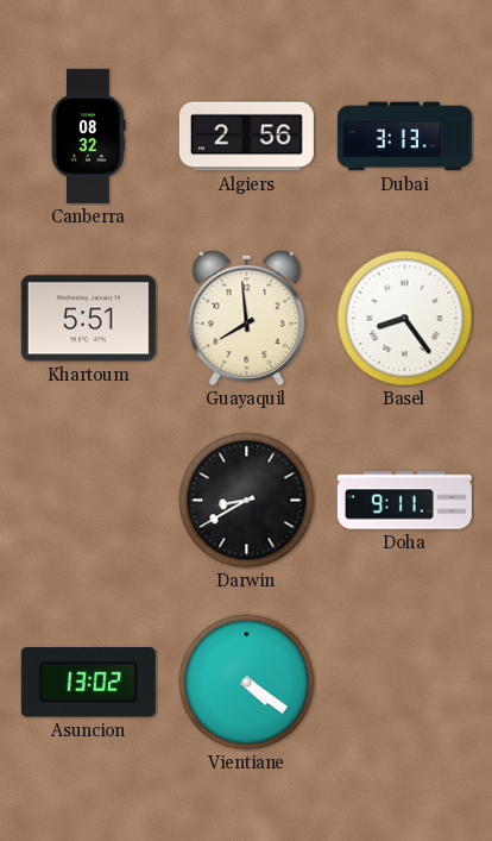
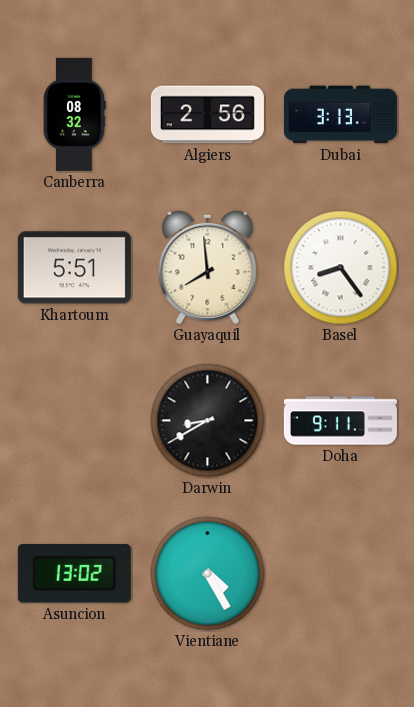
Vientiane: 4:21 -> 4:25
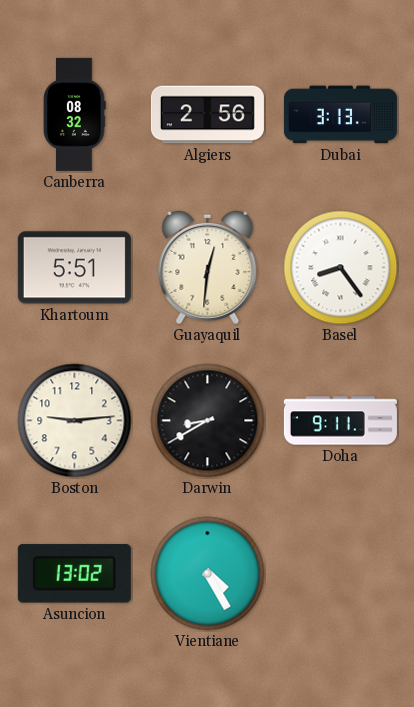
Guayaquil: 7:59 -> 12:31
Boston: none -> 9:14
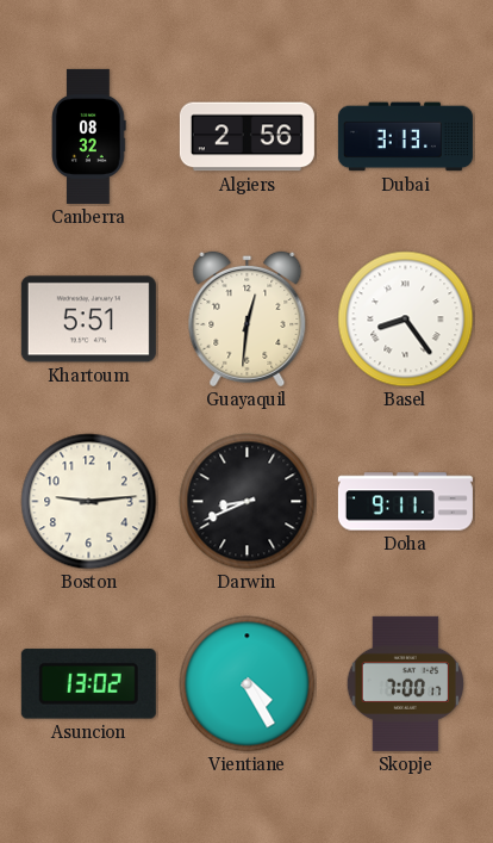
Darwin: 8:40 -> 8:41
Skopje: none -> 7:00
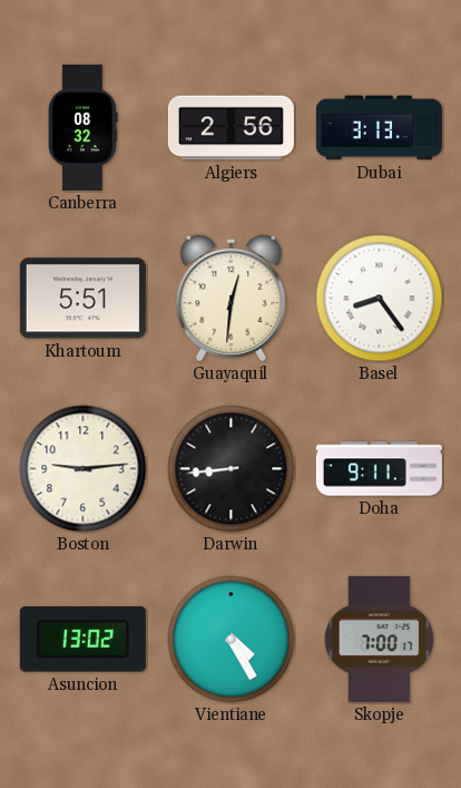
Darwin: 8:41 -> 8:44
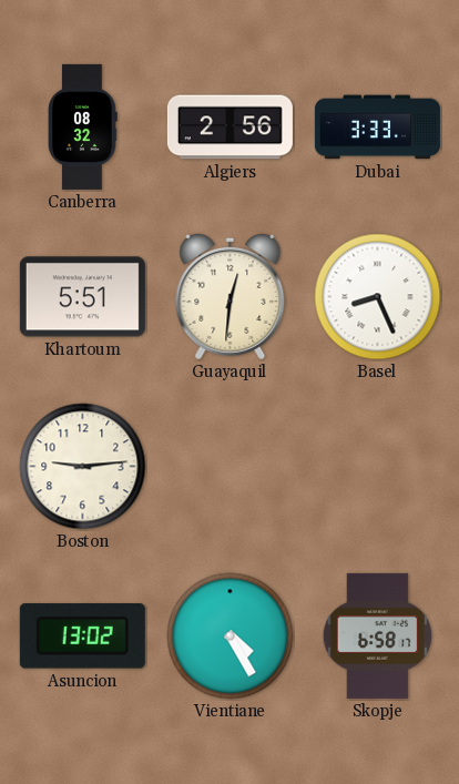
Dubai: 3:13 -> 3:33
Basel: 8:24 -> 8:26
Darwin: 8:44 -> none
Doha: 9:11 -> none
Skopje: 7:00 -> 6:58
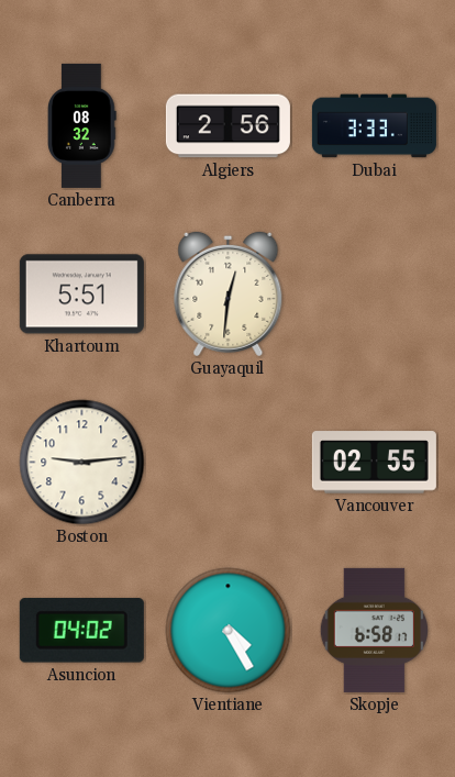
Basel: 8:26 -> none
Vancouver: none -> 02:55
Asuncion: 13:02 -> 04:02
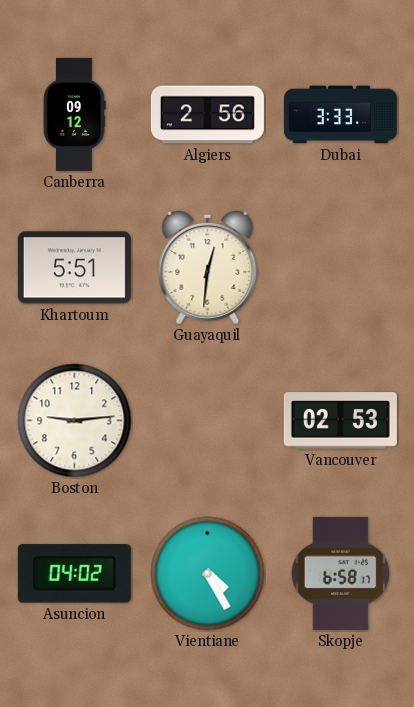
Canberra: 08:32 -> 09:12
Vancouver: 02:55 -> 02:53
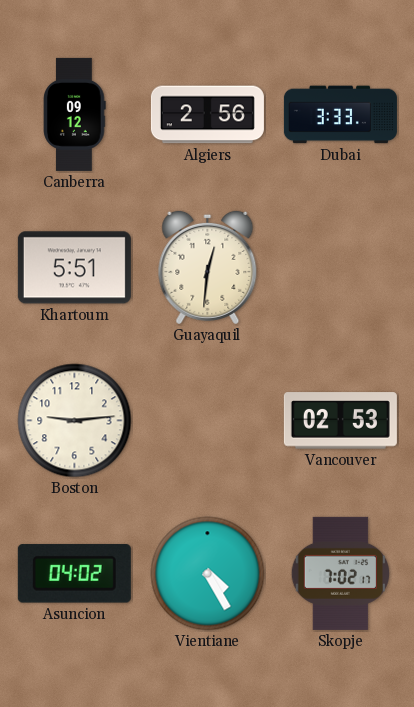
Skopje: 6:58 -> 7:02
